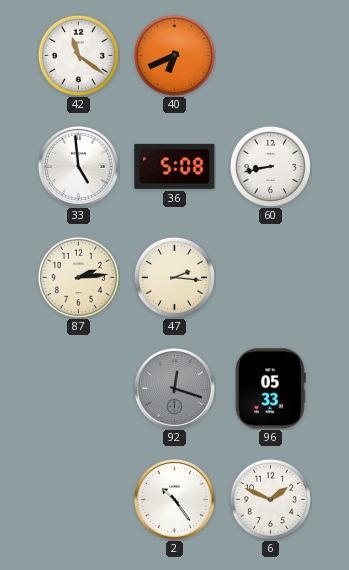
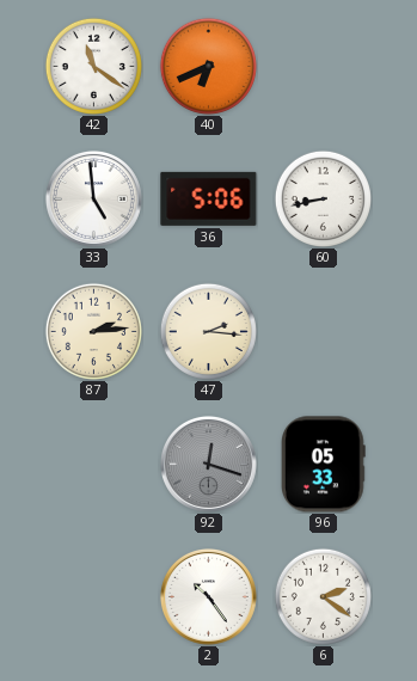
36: 5:08 -> 5:06
6: 1:49 -> 2:21
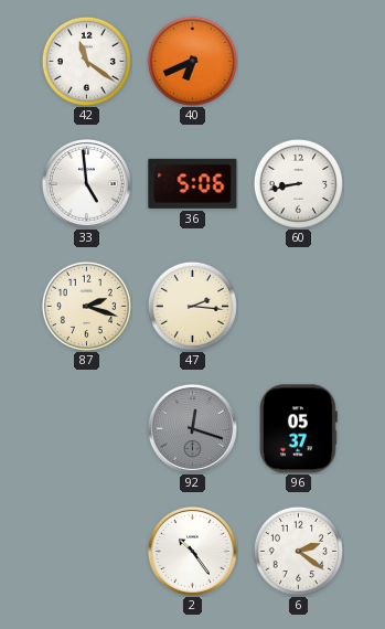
87: 2:14 -> 2:18
96: 05:33 -> 05:37
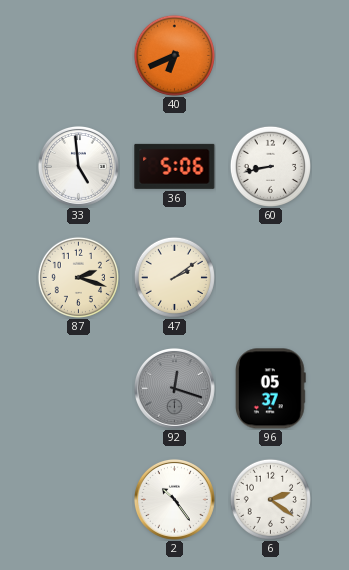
42: 11:21 -> none
47: 2:16 -> 2:09
